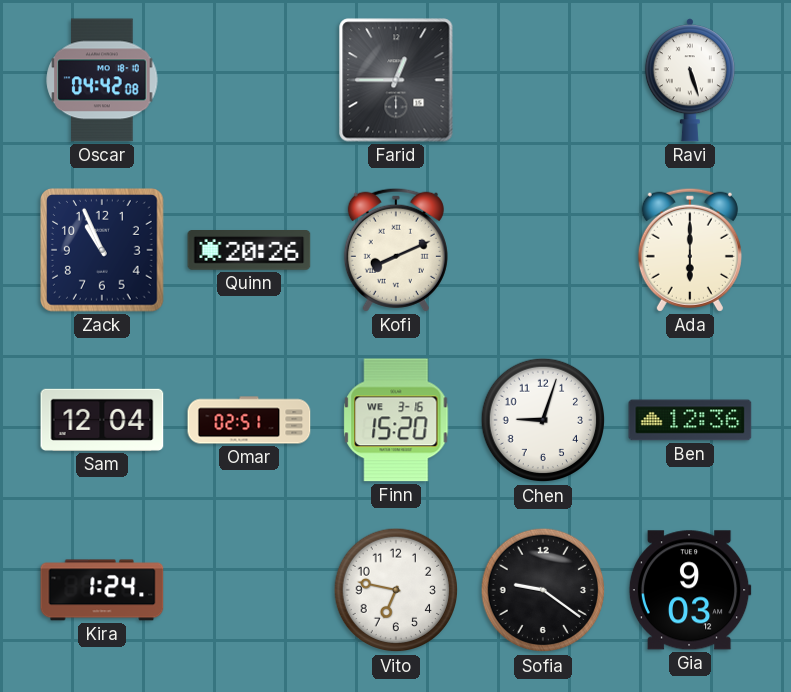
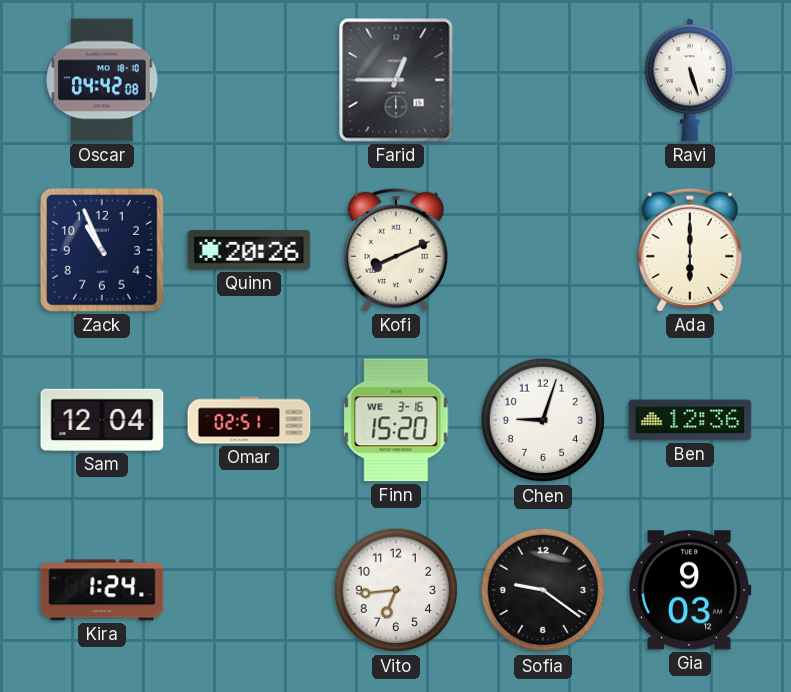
Vito: 6:47 -> 6:44
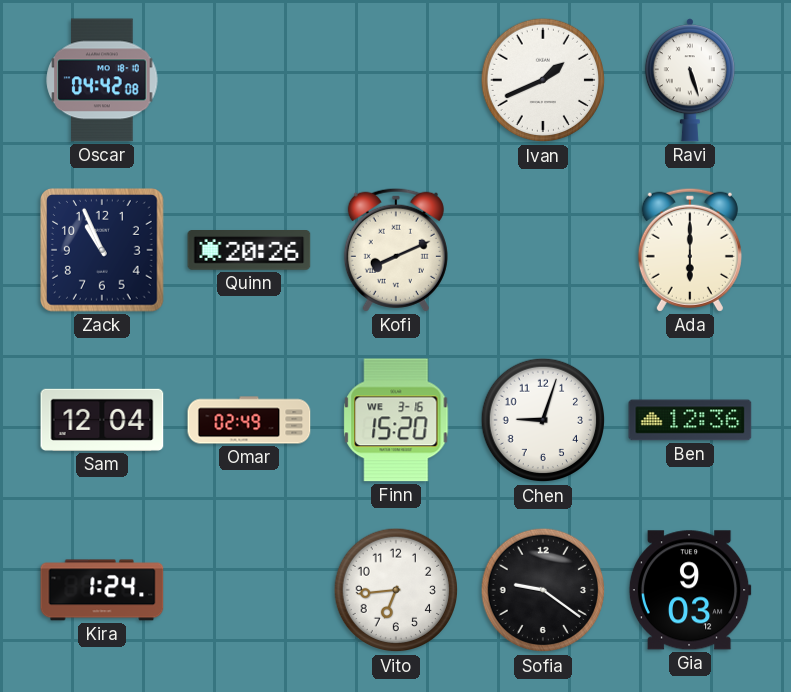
Farid: 12:45 -> none
Ivan: none -> 1:41
Omar: 02:51 -> 02:49
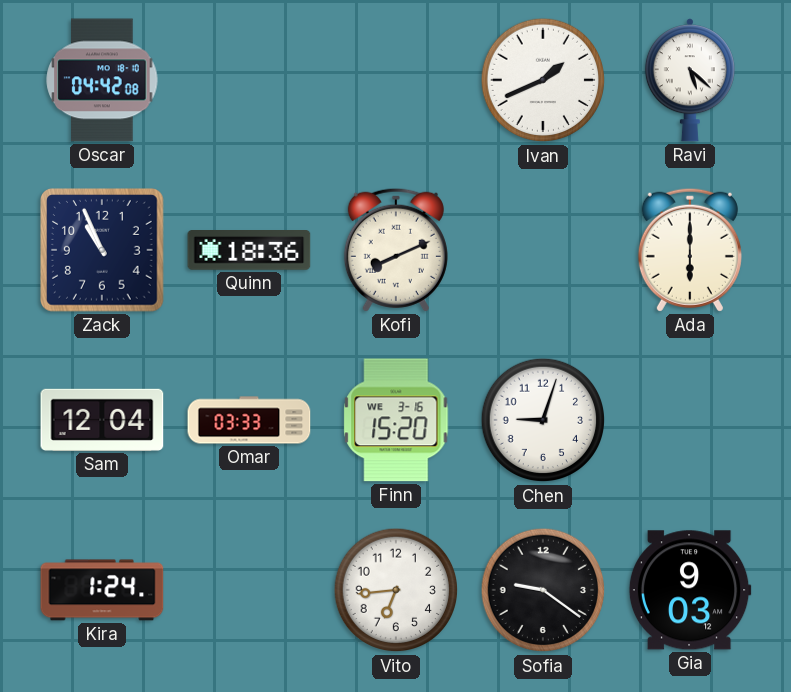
Ravi: 5:27 -> 5:22
Quinn: 20:26 -> 18:36
Omar: 02:49 -> 03:33
Ben: 12:36 -> none
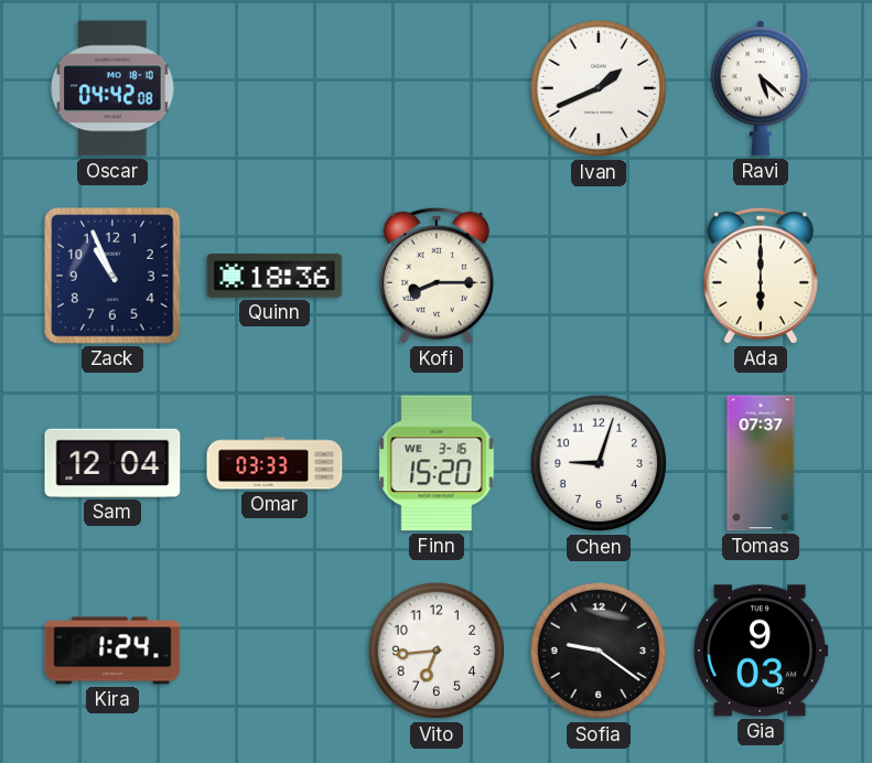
Kofi: 8:11 -> 8:15
Tomas: none -> 07:37
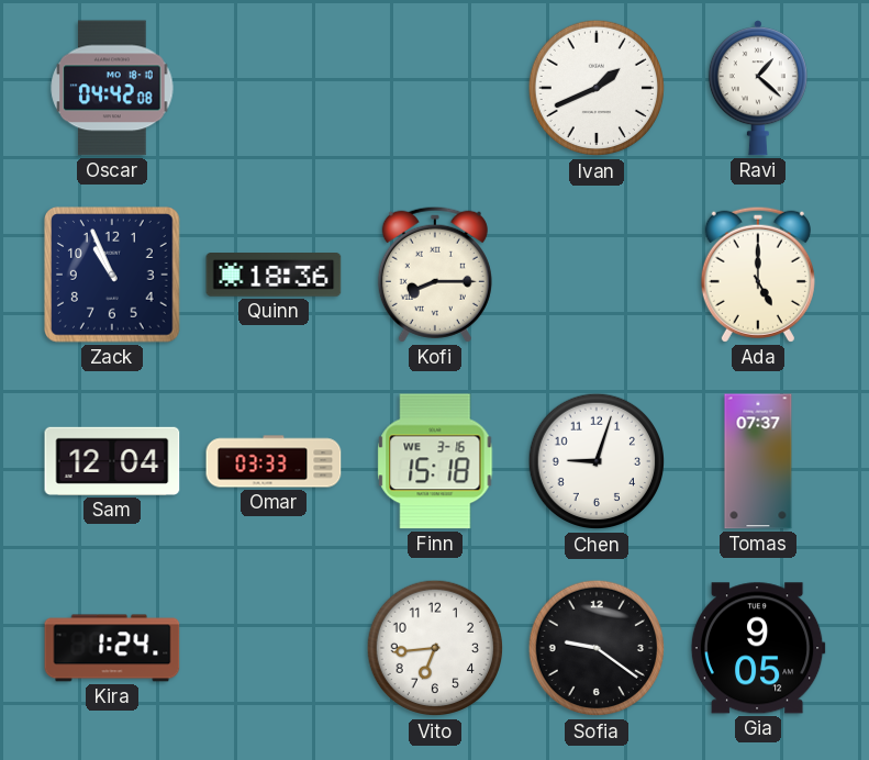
Ravi: 5:22 -> 1:22
Ada: 6:00 -> 5:00
Finn: 15:20 -> 15:18
Gia: 9:03 -> 9:05
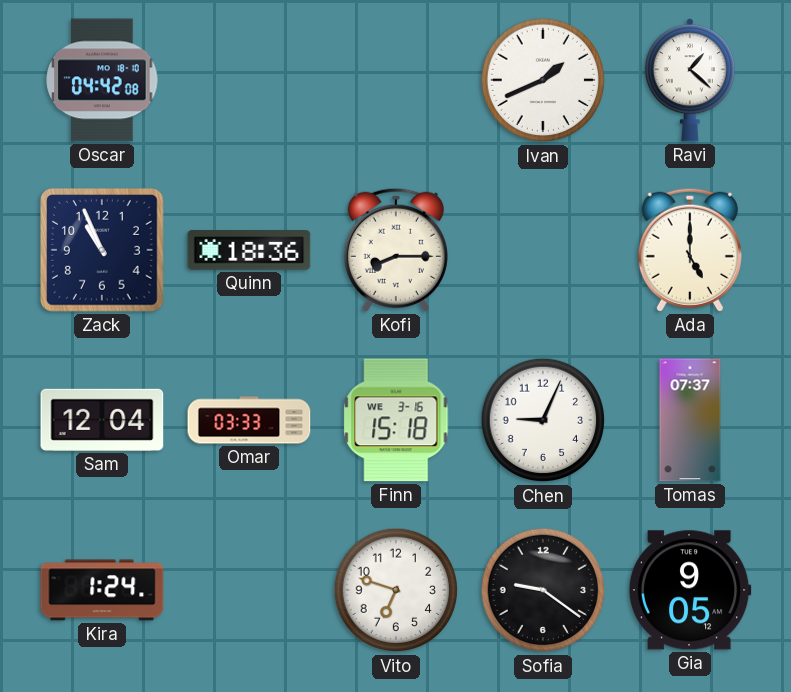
Chen: 9:03 -> 9:04
Vito: 6:44 -> 6:48
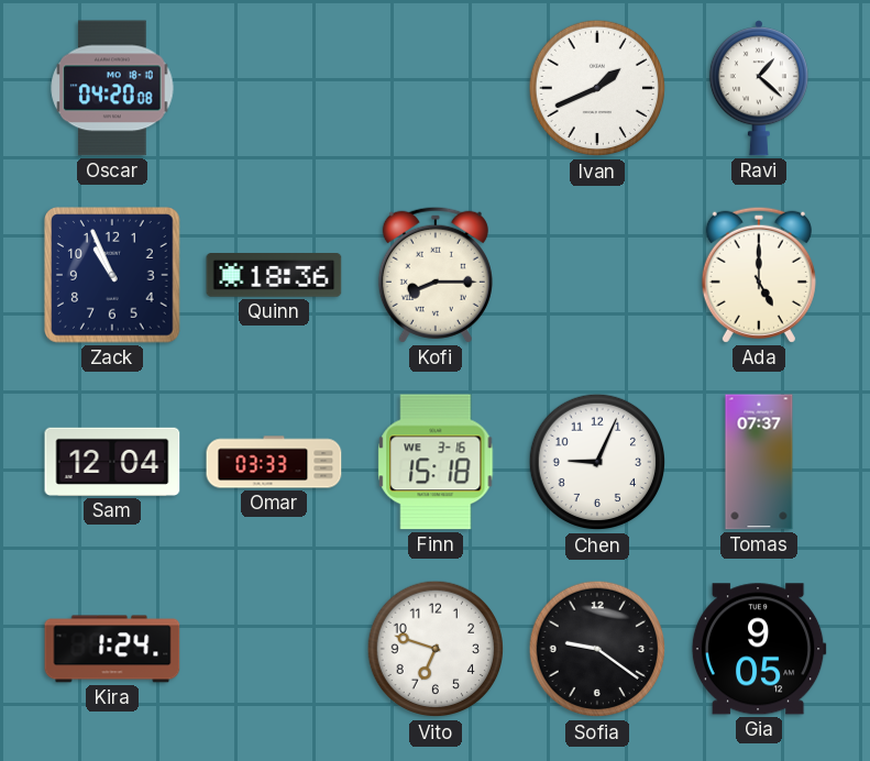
Oscar: 04:42 -> 04:20
